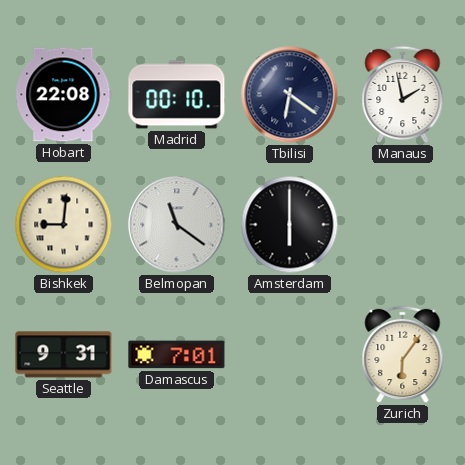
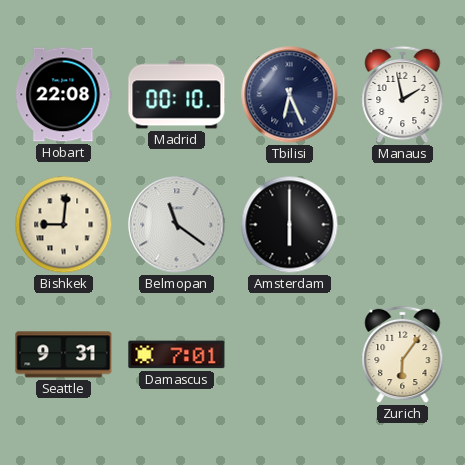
Tbilisi: 6:21 -> 6:26
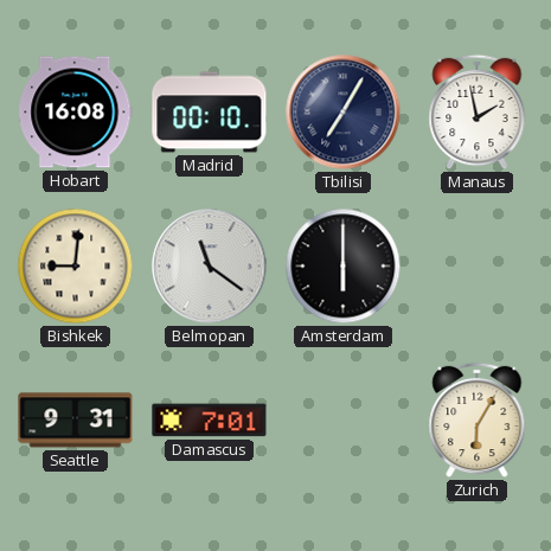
Hobart: 22:08 -> 16:08
Tbilisi: 6:26 -> 7:05
Zurich: 6:06 -> 6:05
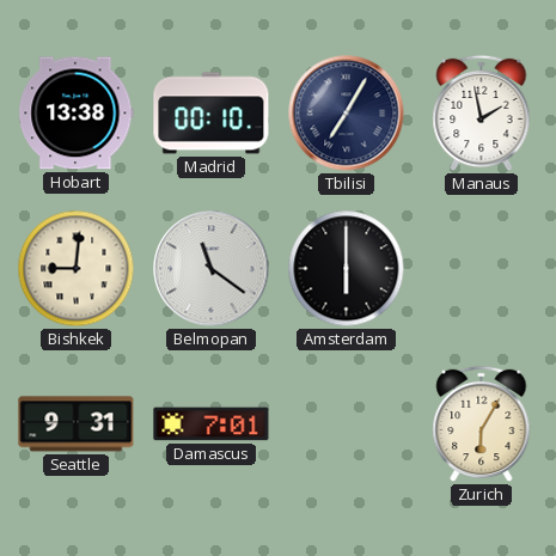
Hobart: 16:08 -> 13:38
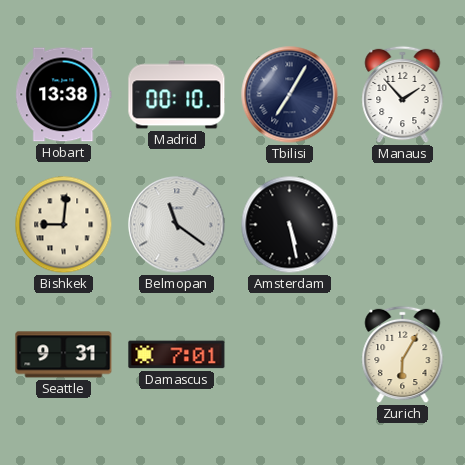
Manaus: 1:58 -> 1:53
Amsterdam: 6:00 -> 5:28
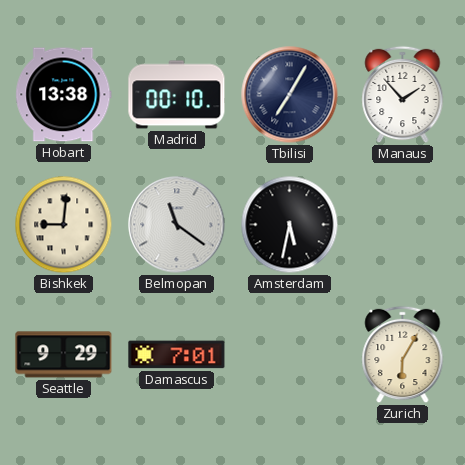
Amsterdam: 5:28 -> 5:32
Seattle: 9:31 -> 9:29
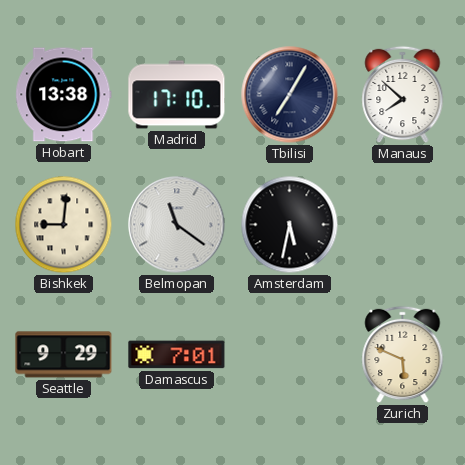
Madrid: 00:10 -> 17:10
Manaus: 1:53 -> 7:52
Zurich: 6:05 -> 5:49
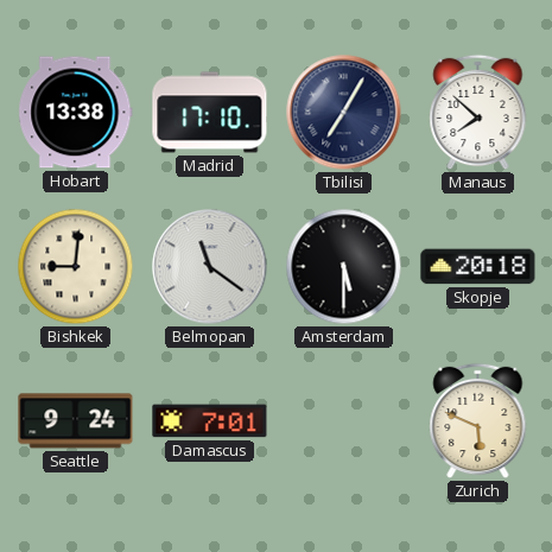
Amsterdam: 5:32 -> 5:30
Skopje: none -> 20:18
Seattle: 9:29 -> 9:24
